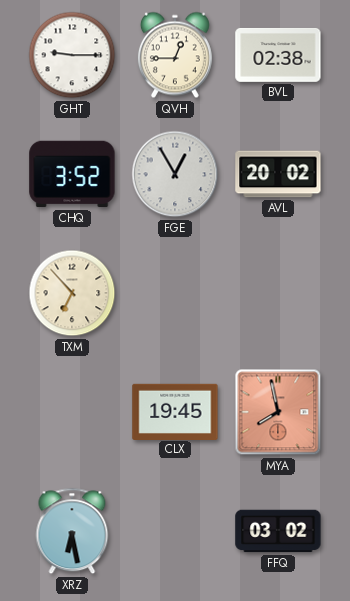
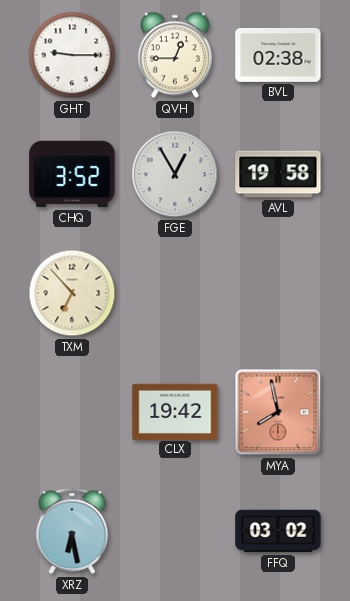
AVL: 20:02 -> 19:58
CLX: 19:45 -> 19:42
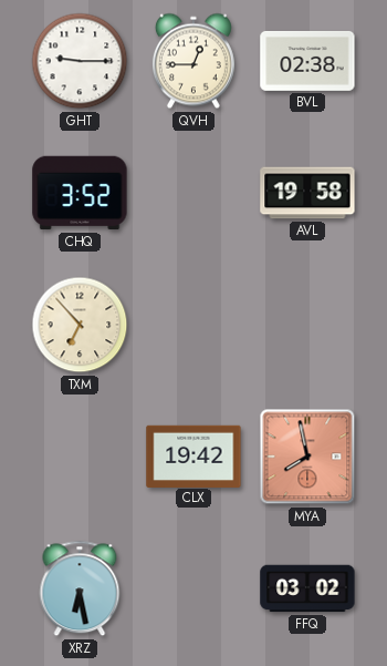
FGE: 12:55 -> none
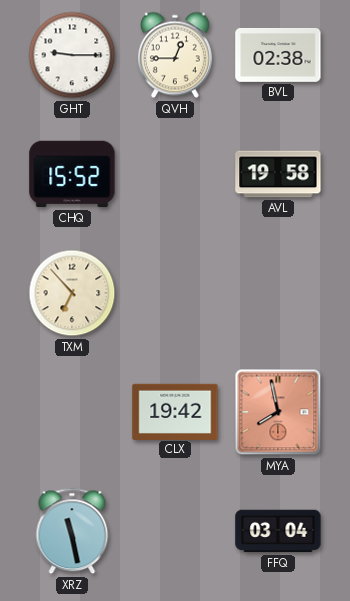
CHQ: 3:52 -> 15:52
XRZ: 6:28 -> 11:28
FFQ: 03:02 -> 03:04
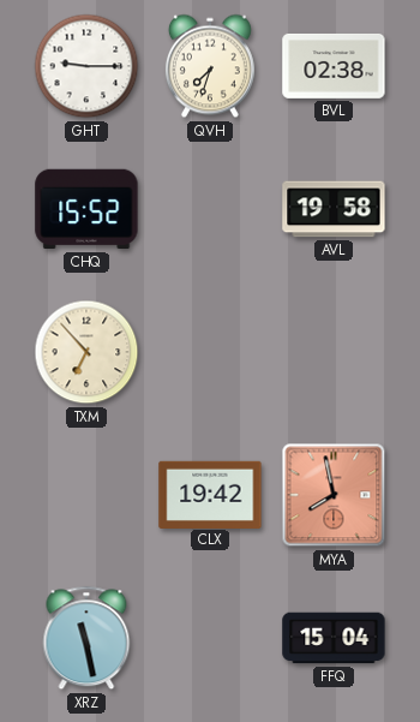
QVH: 12:45 -> 7:33
FFQ: 03:04 -> 15:04
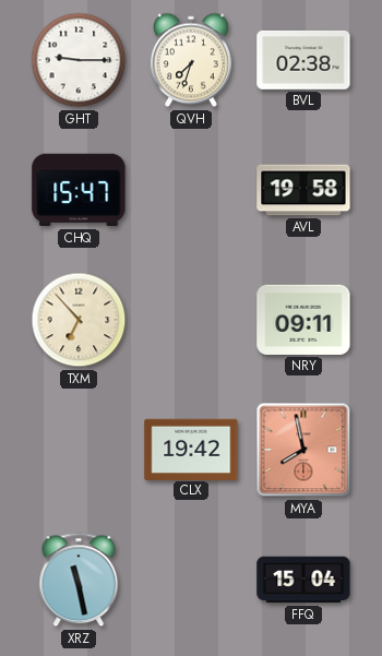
CHQ: 15:52 -> 15:47
NRY: none -> 09:11
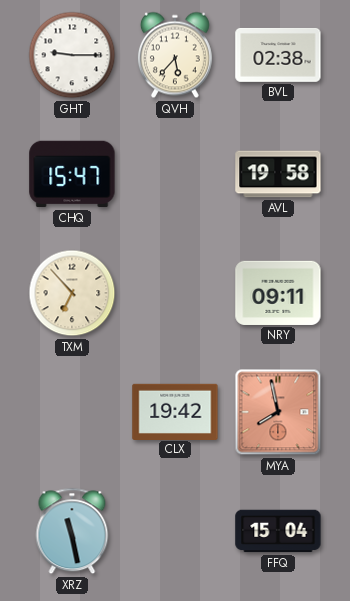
QVH: 7:33 -> 5:37
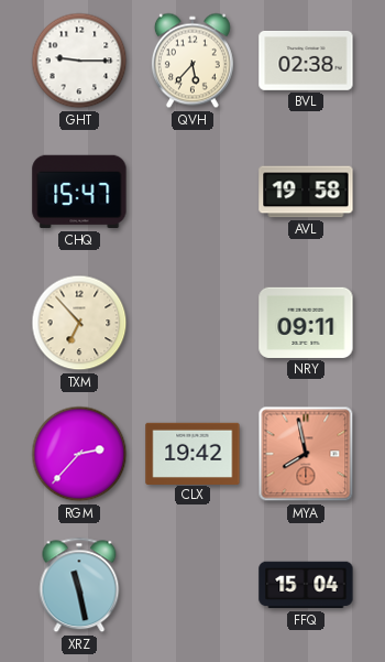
RGM: none -> 2:37
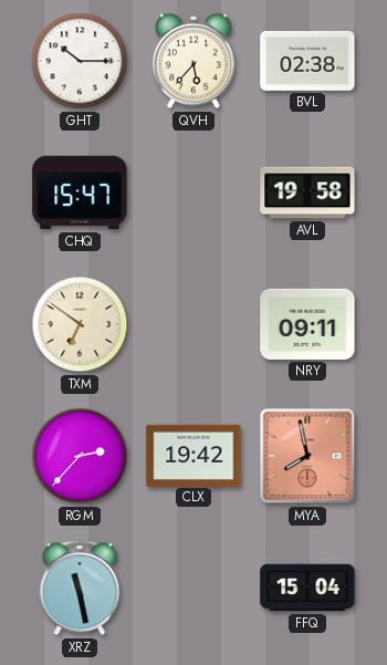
GHT: 9:15 -> 10:15
TXM: 6:53 -> 6:51
